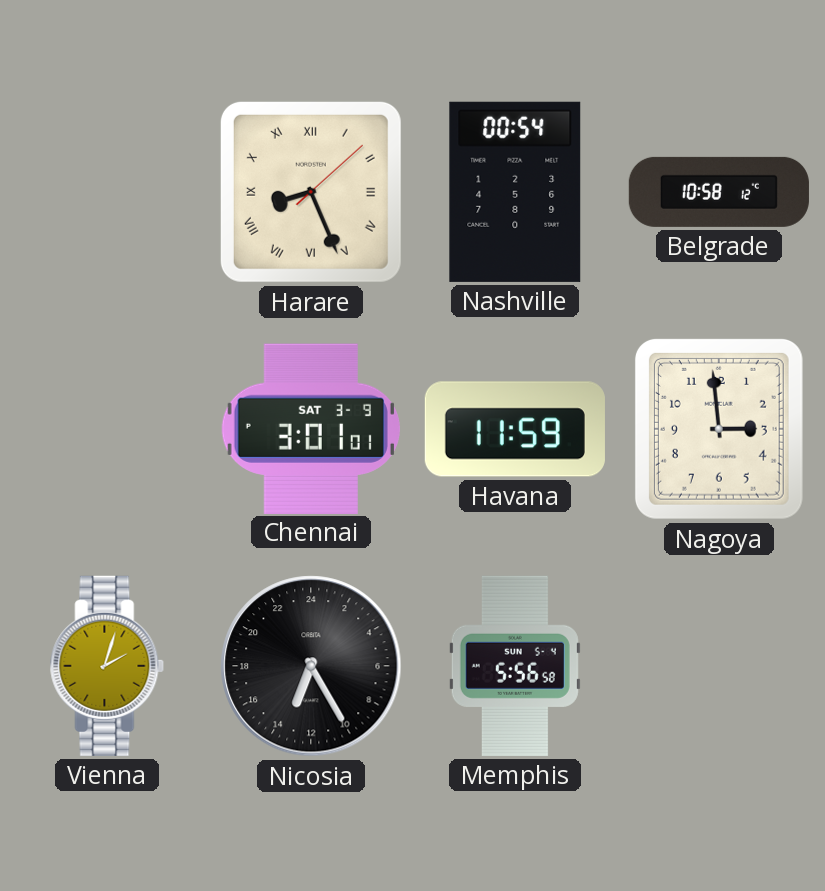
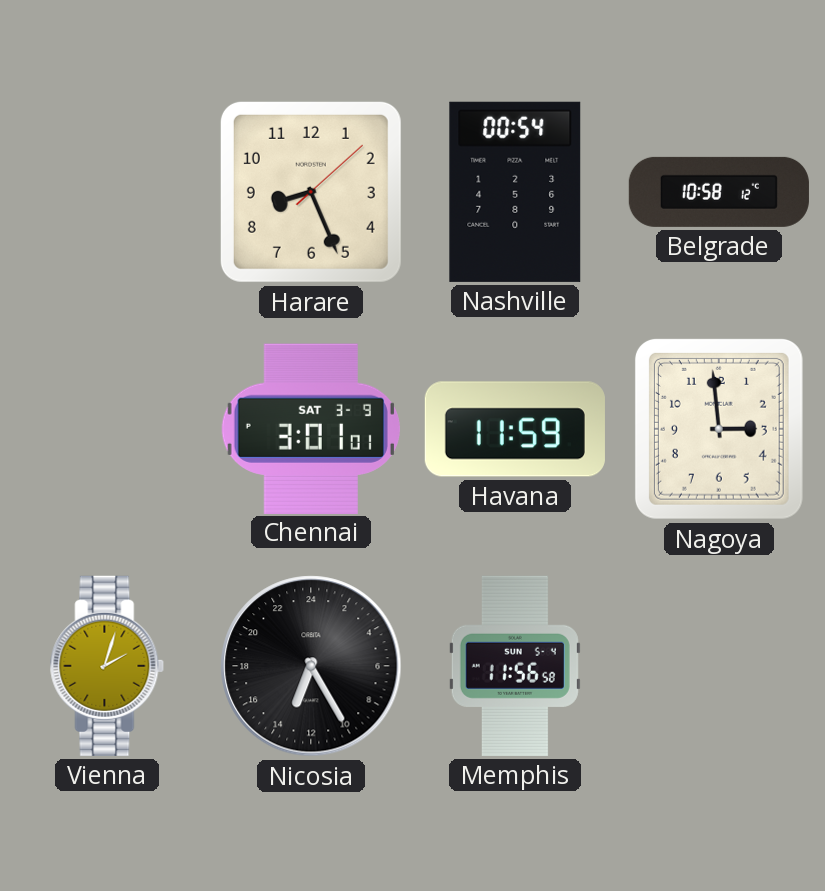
Harare numerals: Roman -> Arabic
Memphis: 5:56 -> 11:56
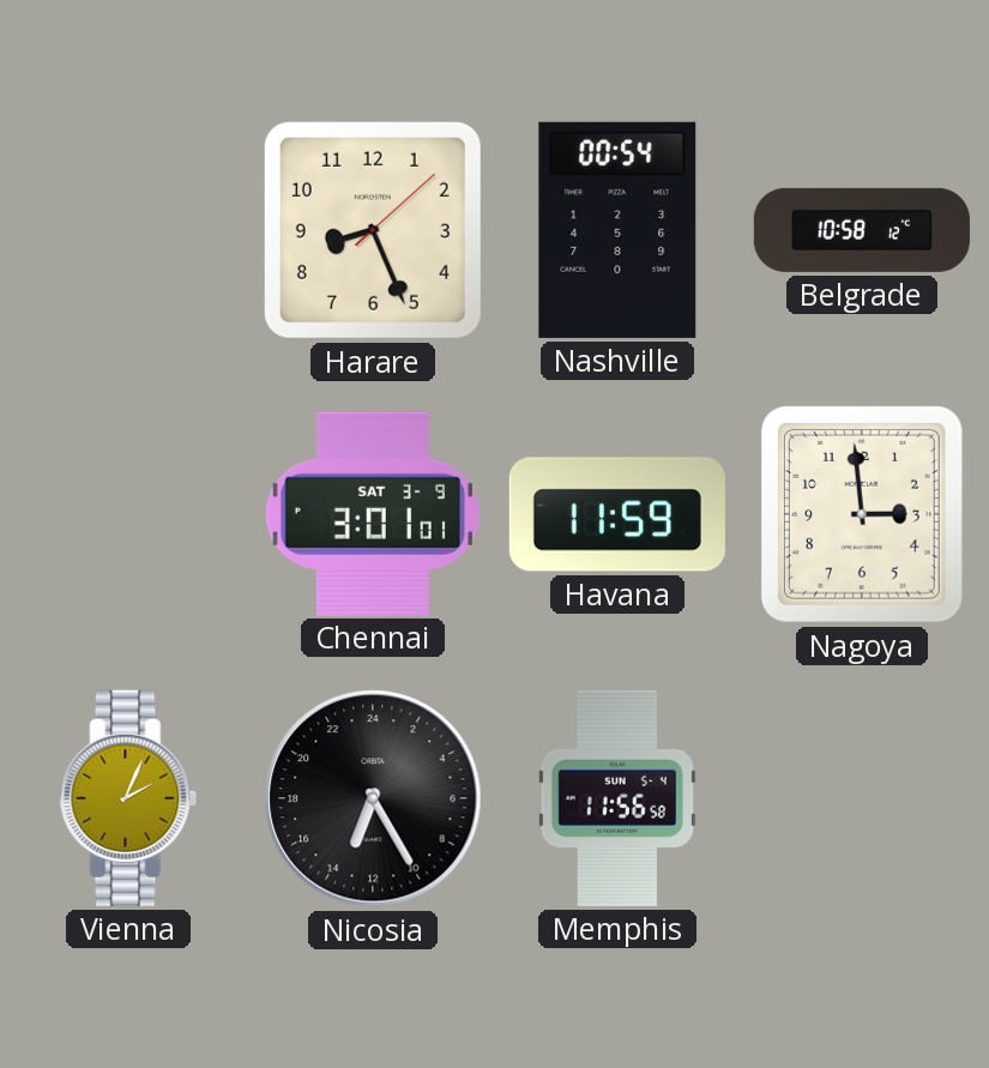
Vienna: 2:03 -> 2:04
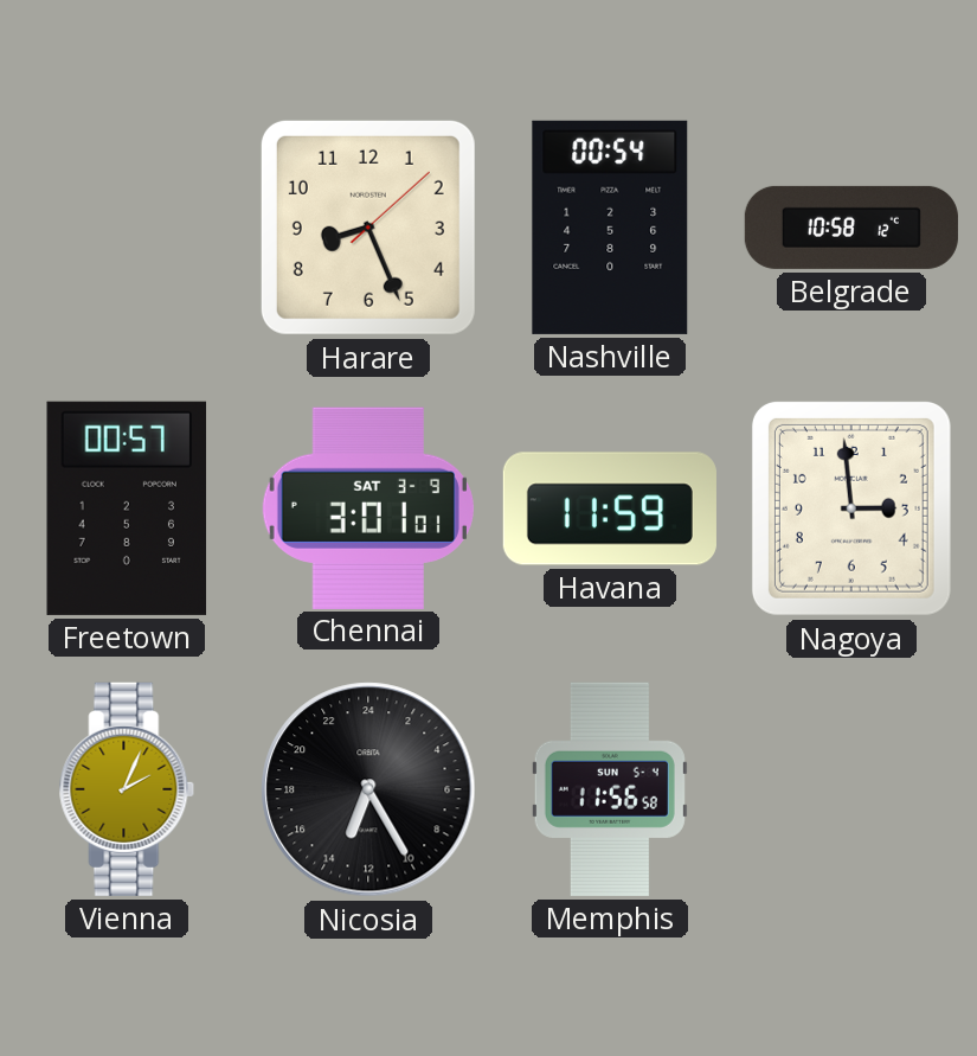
Freetown: none -> 00:57
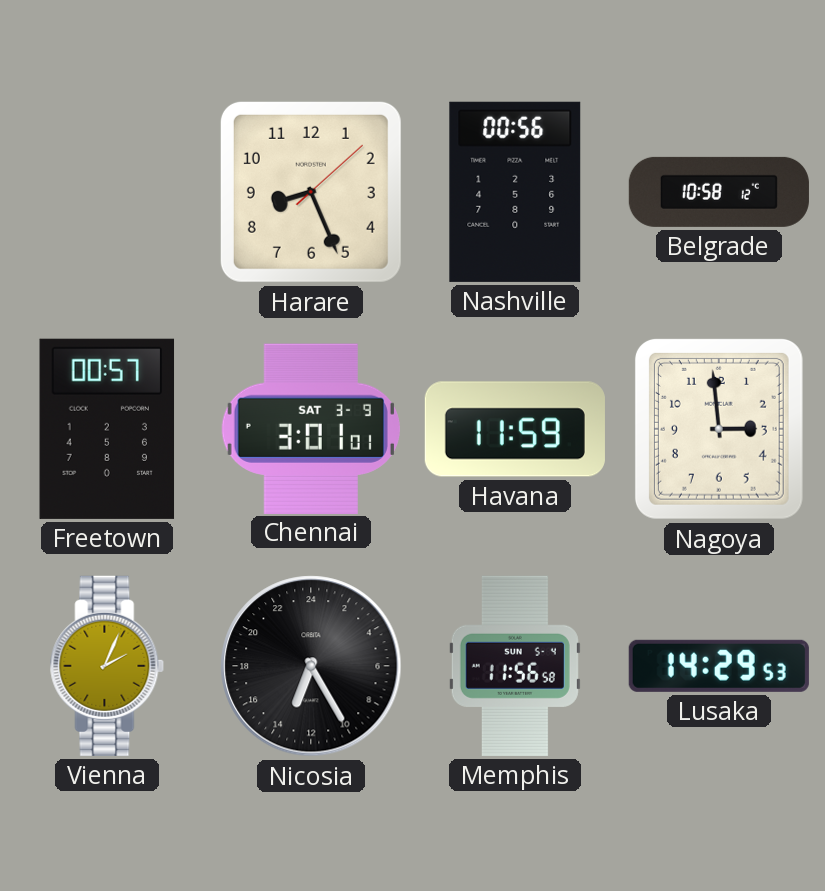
Nashville: 00:54 -> 00:56
Lusaka: none -> 14:29
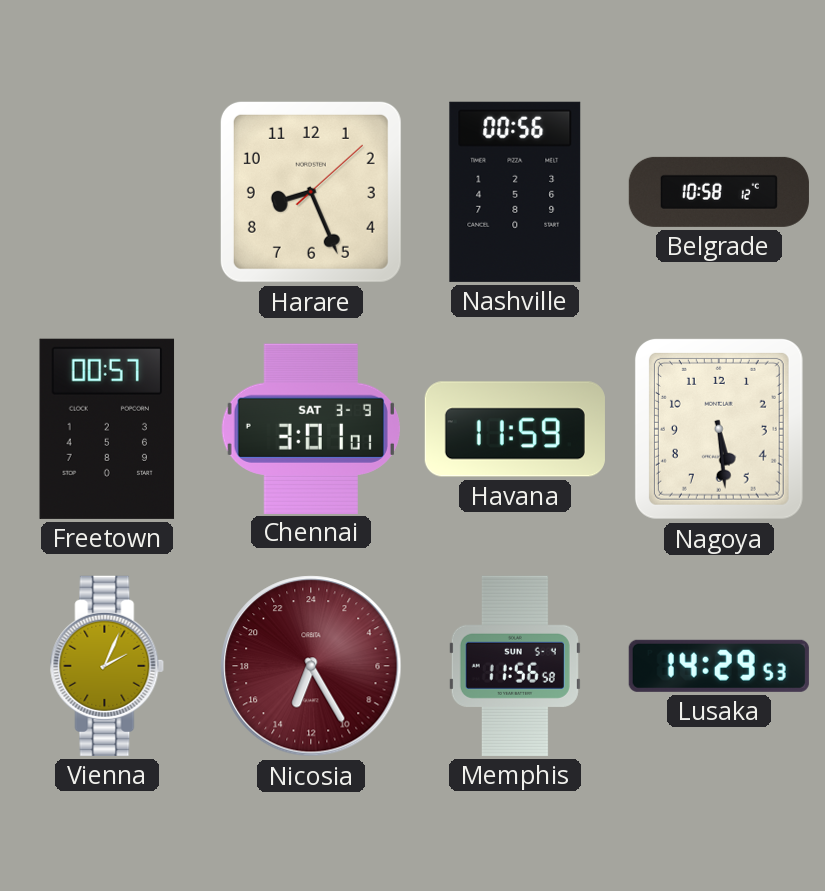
Nagoya: 2:59 -> 5:29
Nicosia dial: black -> burgundy
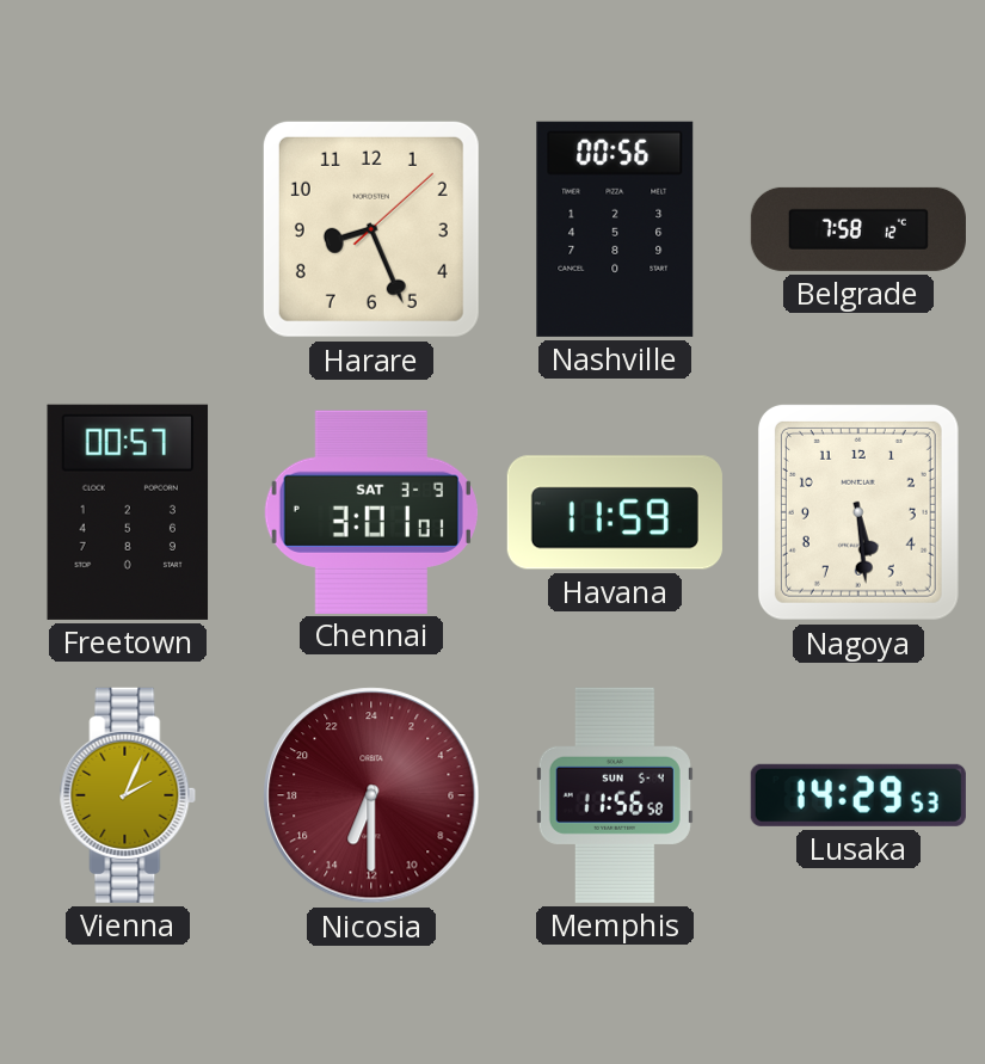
Belgrade: 10:58 -> 7:58
Nicosia: 13:25 -> 13:30
